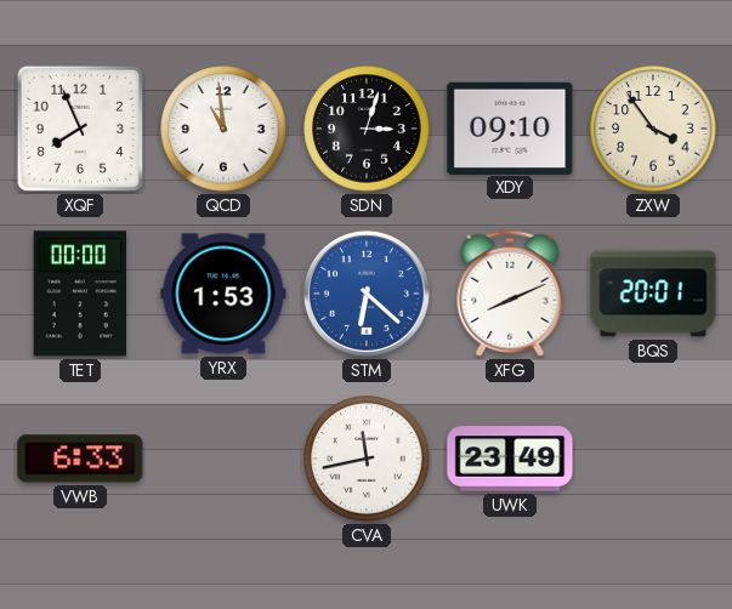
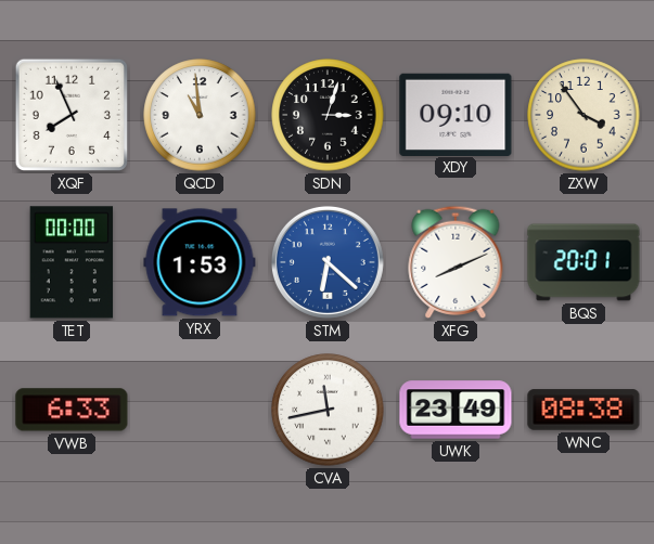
WNC: none -> 08:38
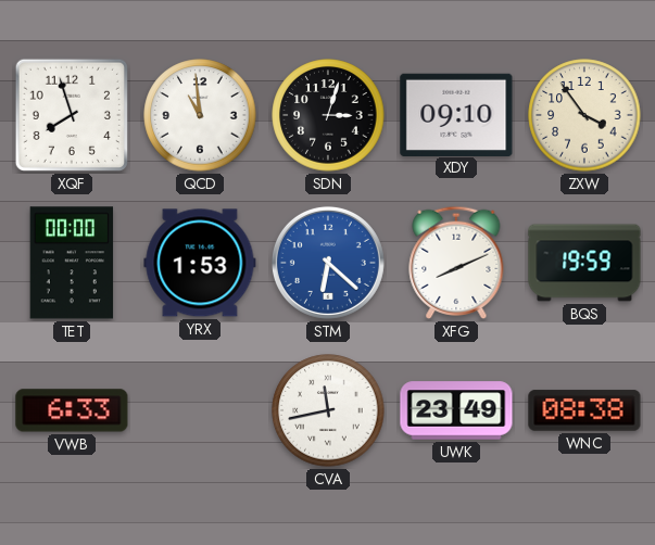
XQF: 7:56 -> 7:57
BQS: 20:01 -> 19:59
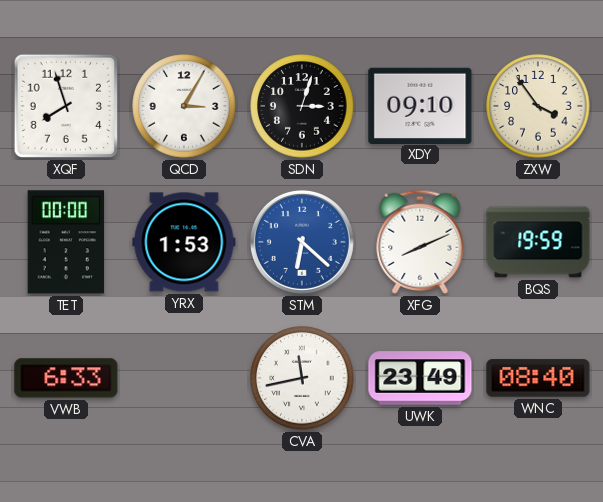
QCD: 10:59 -> 3:05
WNC: 08:38 -> 08:40
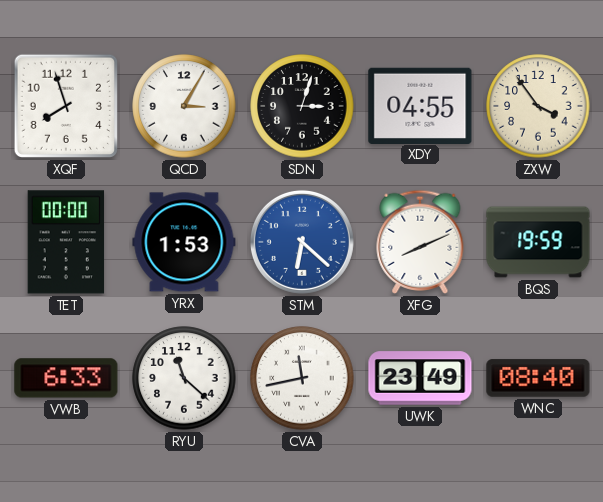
XDY: 09:10 -> 04:55
RYU: none -> 11:22
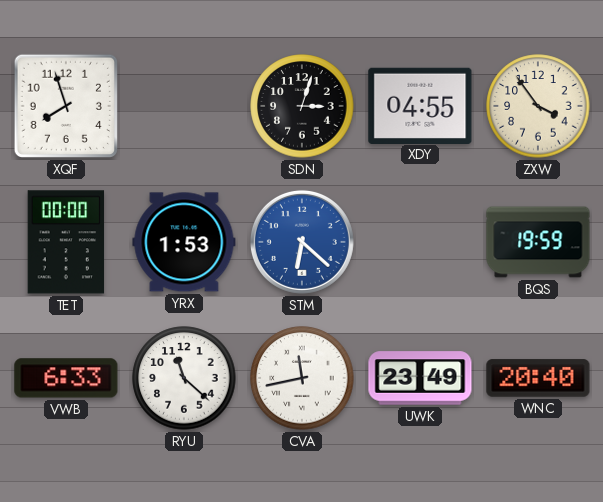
QCD: 3:05 -> none
XFG: 8:11 -> none
WNC: 08:40 -> 20:40
